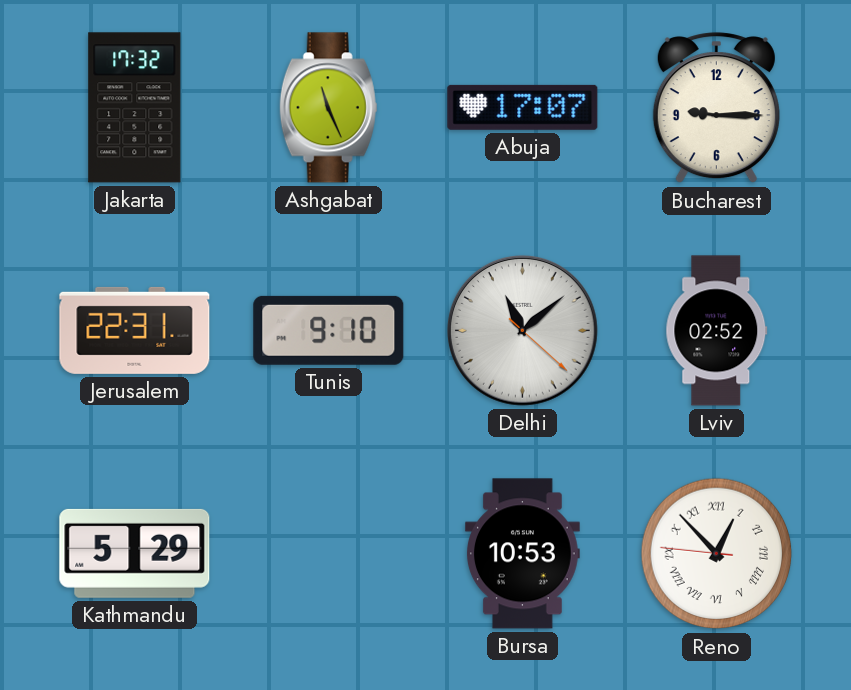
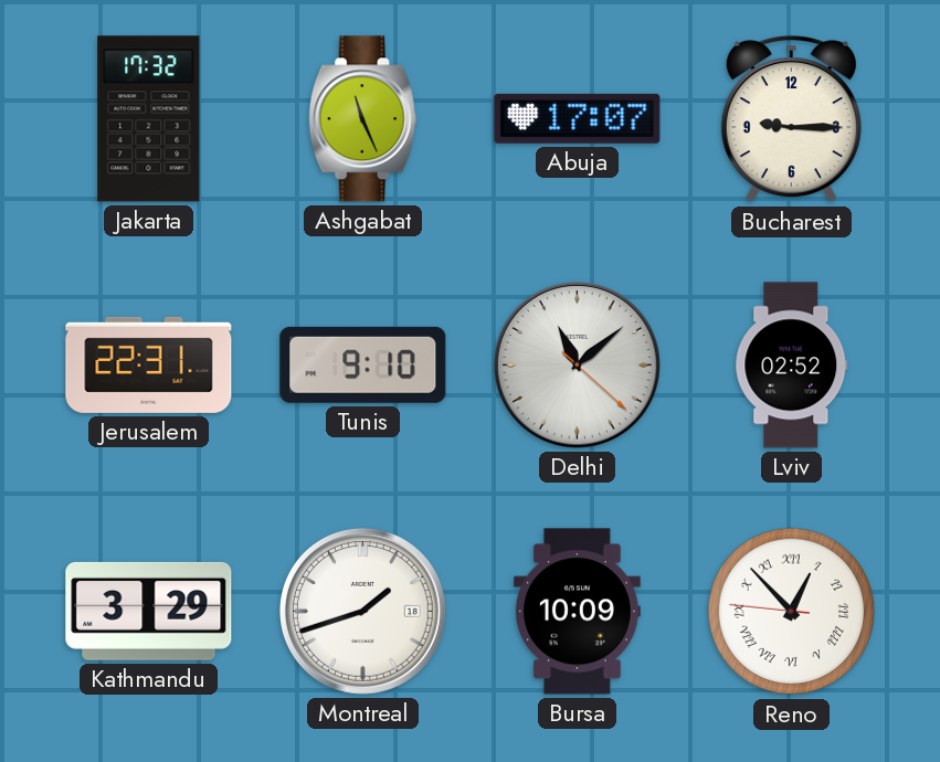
Kathmandu: 5:29 -> 3:29
Montreal: none -> 1:42
Bursa: 10:53 -> 10:09
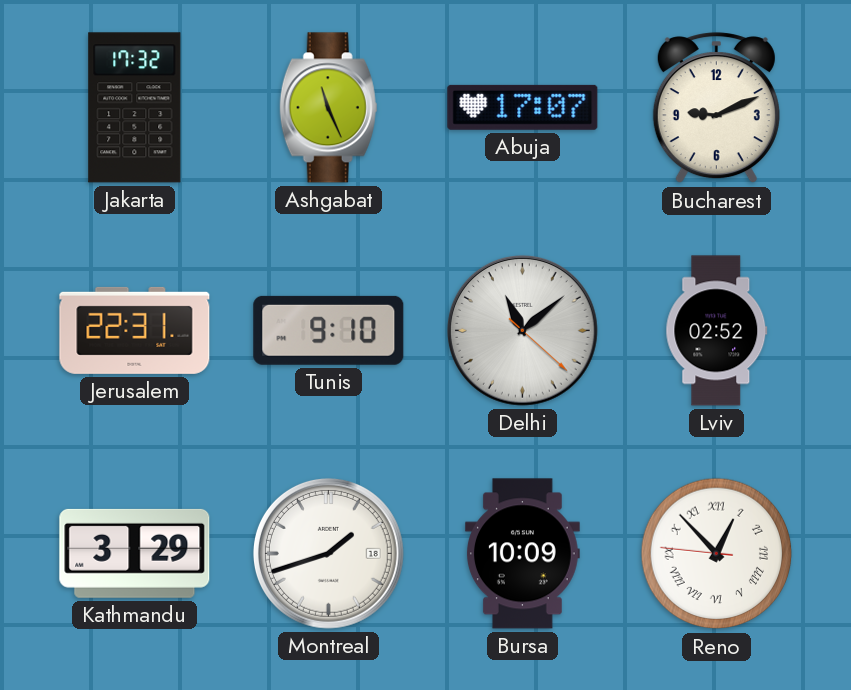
Bucharest: 9:15 -> 9:11
